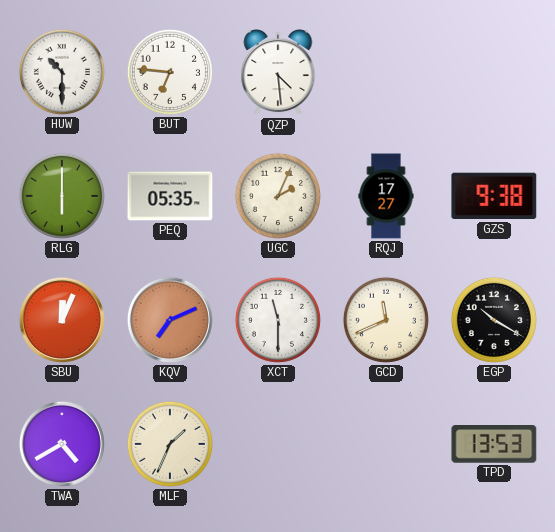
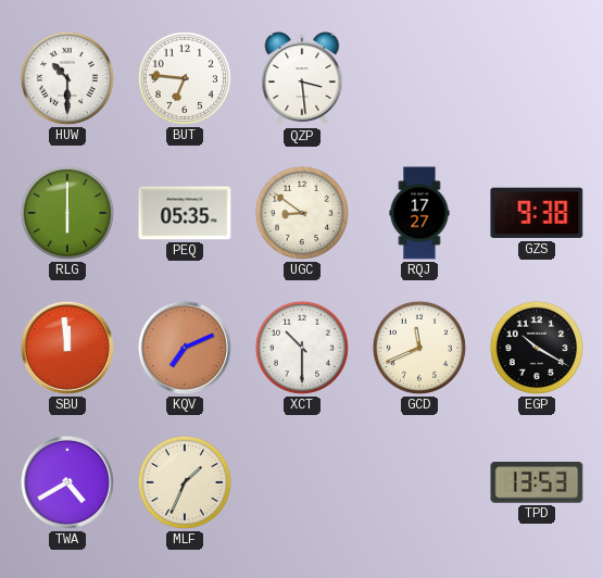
QZP: 4:29 -> 3:29
UGC: 2:04 -> 8:51
SBU: 12:04 -> 11:59
XCT: 11:30 -> 10:30
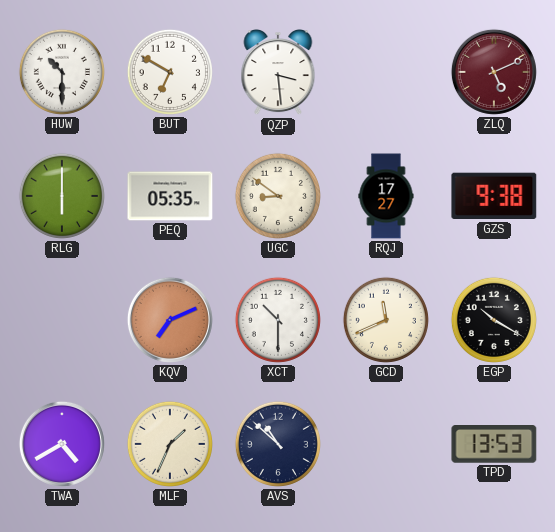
BUT: 6:46 -> 6:50
ZLQ: none -> 5:11
SBU: 11:59 -> none
AVS: none -> 10:52
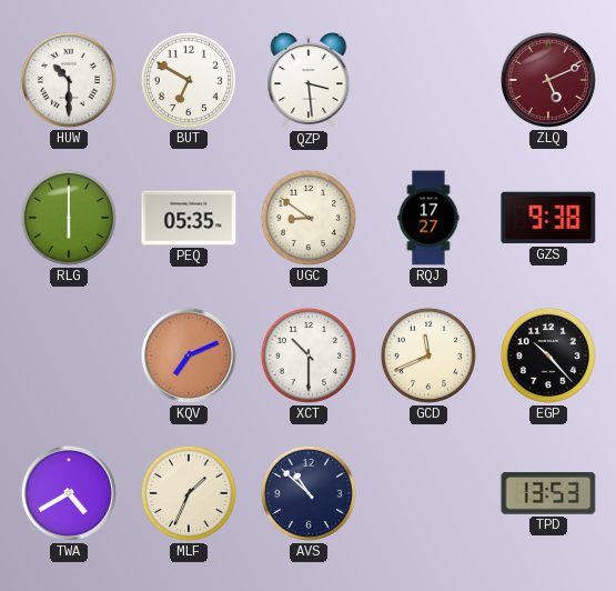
EGP: 10:20 -> 10:23
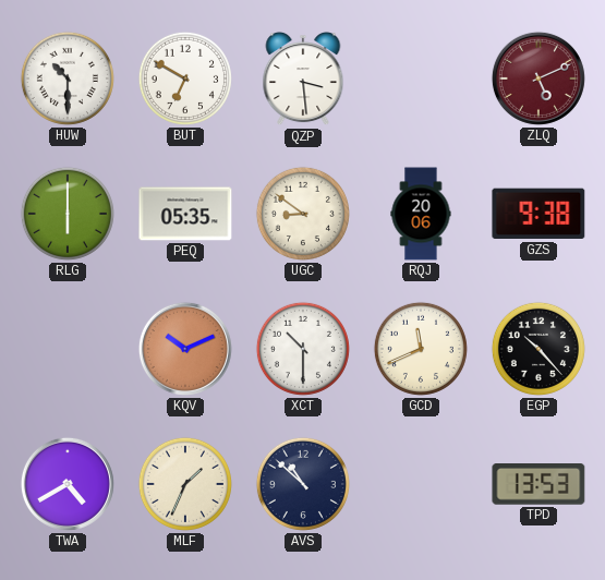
RQJ: 17:27 -> 20:06
KQV: 7:11 -> 10:11
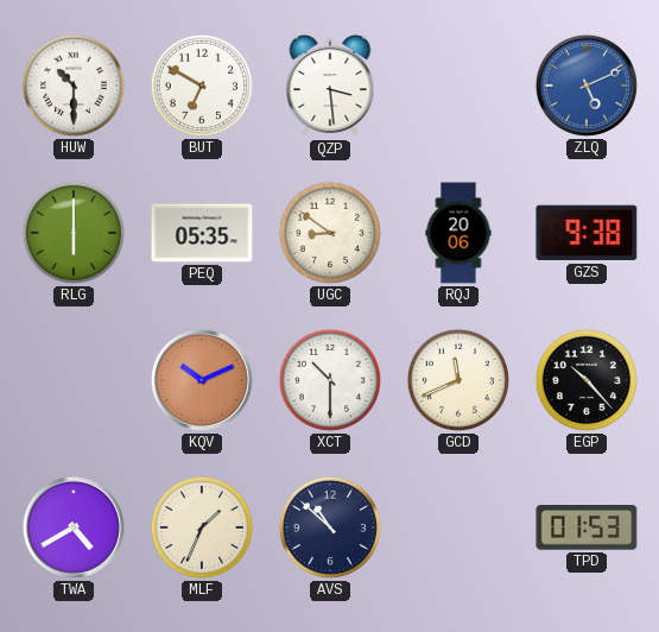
ZLQ dial: burgundy -> blue
TPD: 13:53 -> 01:53
